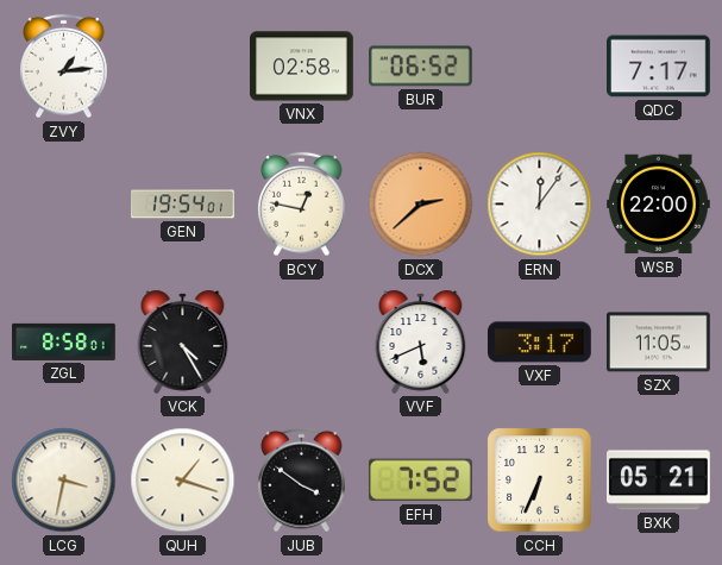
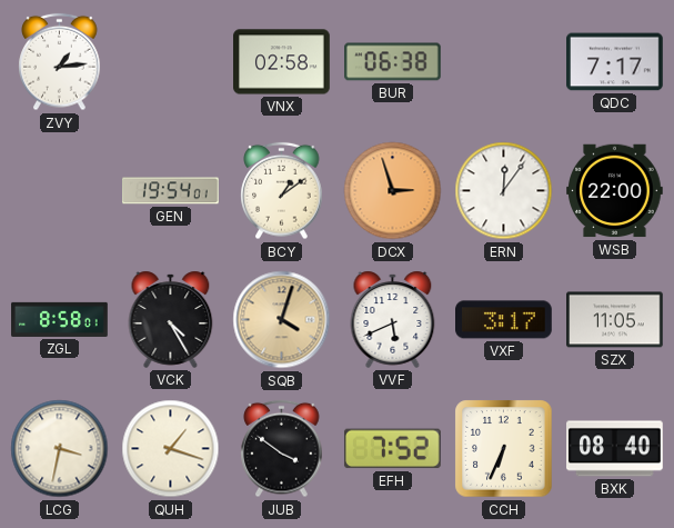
BUR: 06:52 -> 06:38
BCY: 12:47 -> 1:09
DCX: 2:38 -> 2:57
SQB: none -> 4:03
BXK: 05:21 -> 08:40
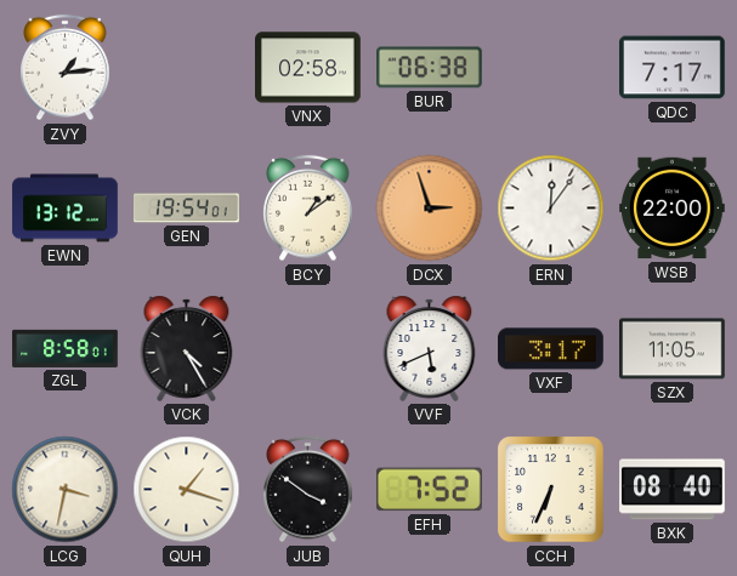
EWN: none -> 13:12
SQB: 4:03 -> none
